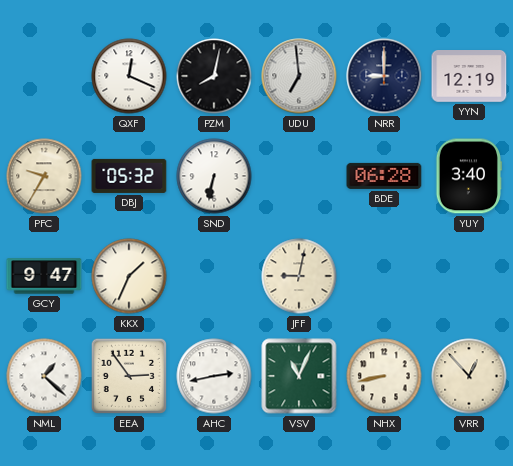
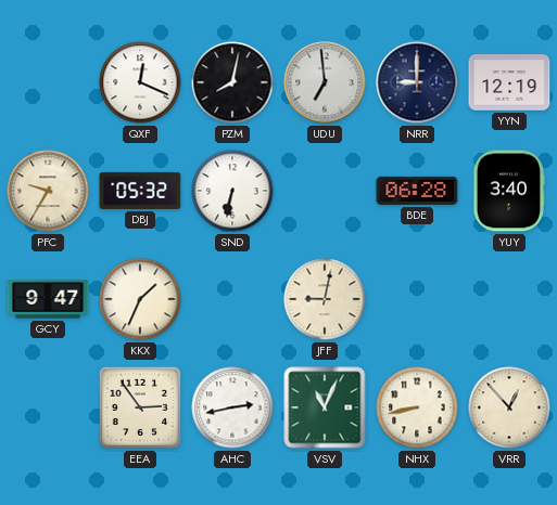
NML: 1:22 -> none
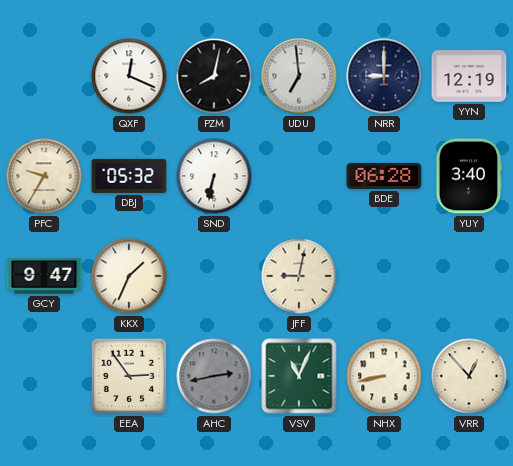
AHC dial: white -> grey
